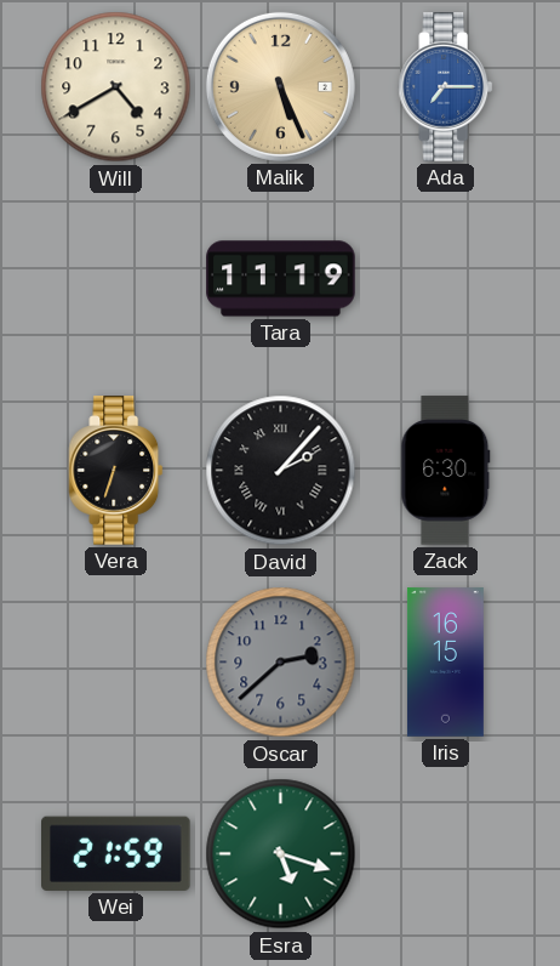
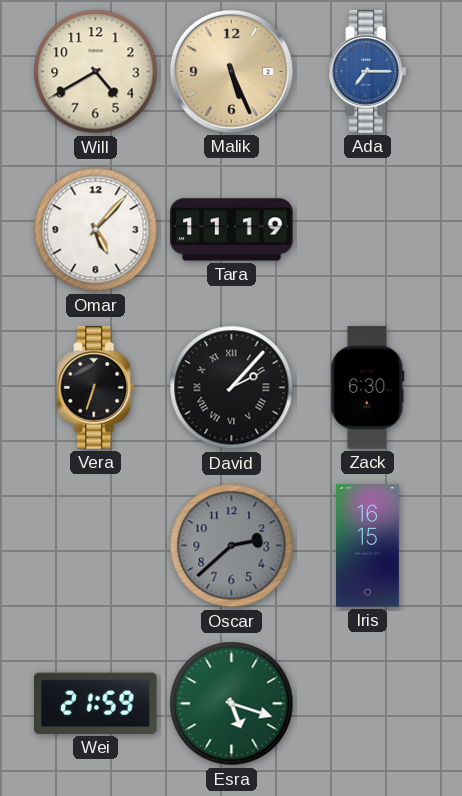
Omar: none -> 5:07
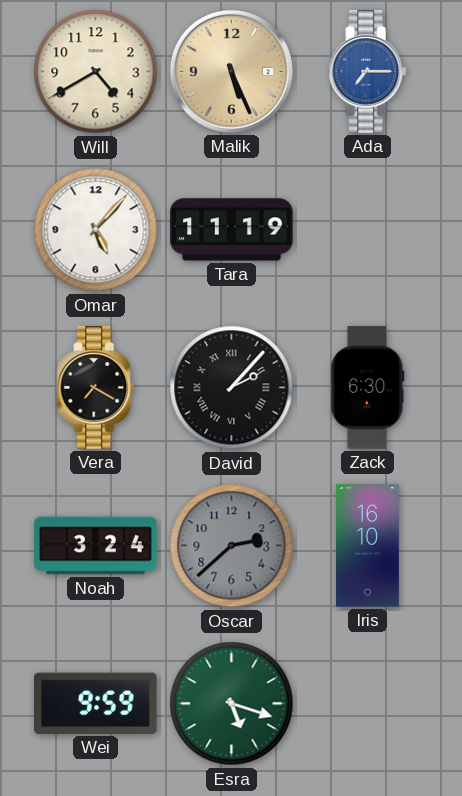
Vera: 6:33 -> 7:20
Noah: none -> 3:24
Iris: 16:15 -> 16:10
Wei: 21:59 -> 9:59
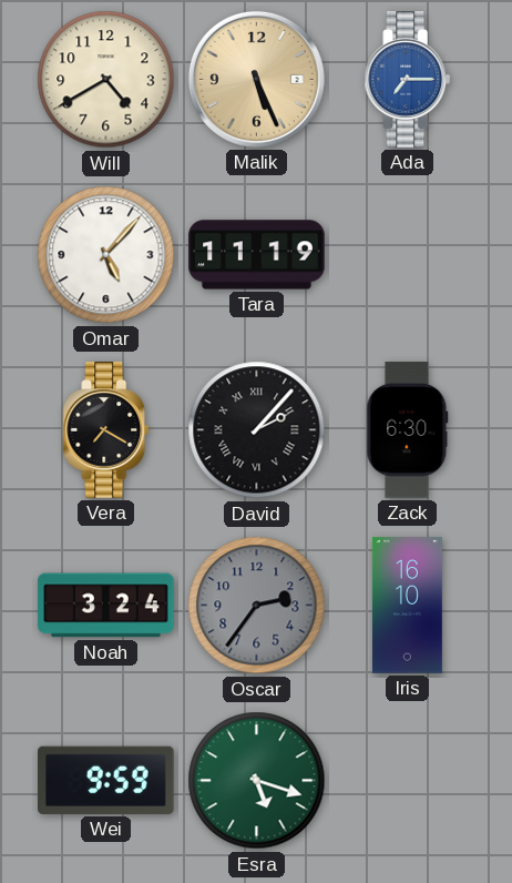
Oscar: 2:38 -> 2:36
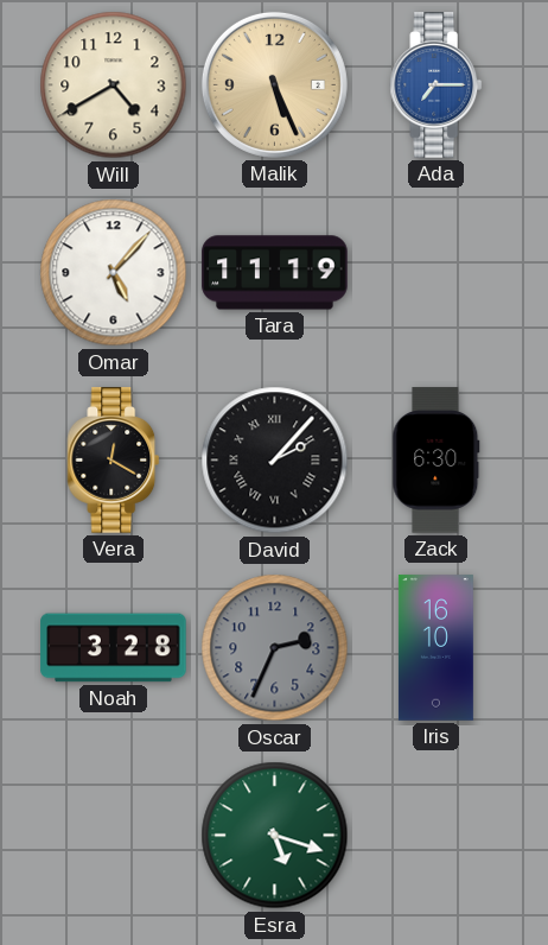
Vera: 7:20 -> 12:20
Noah: 3:24 -> 3:28
Oscar: 2:36 -> 2:34
Wei: 9:59 -> none
